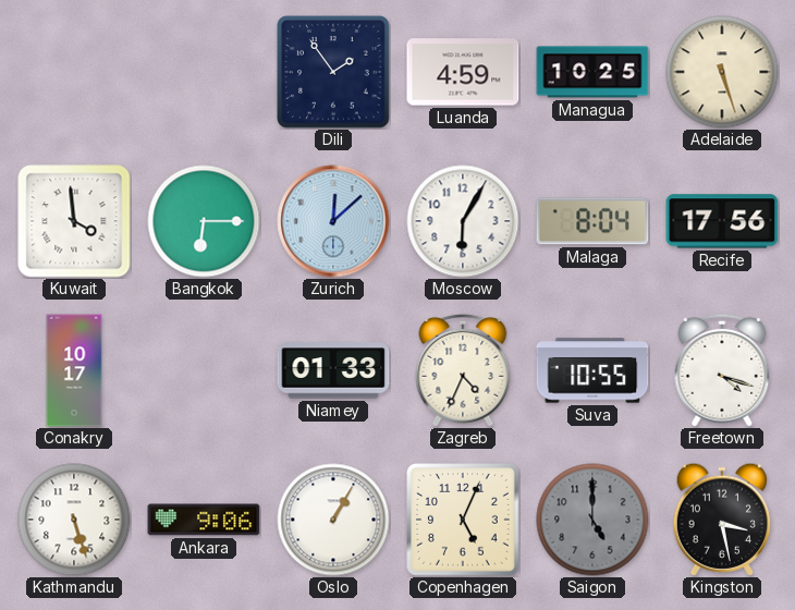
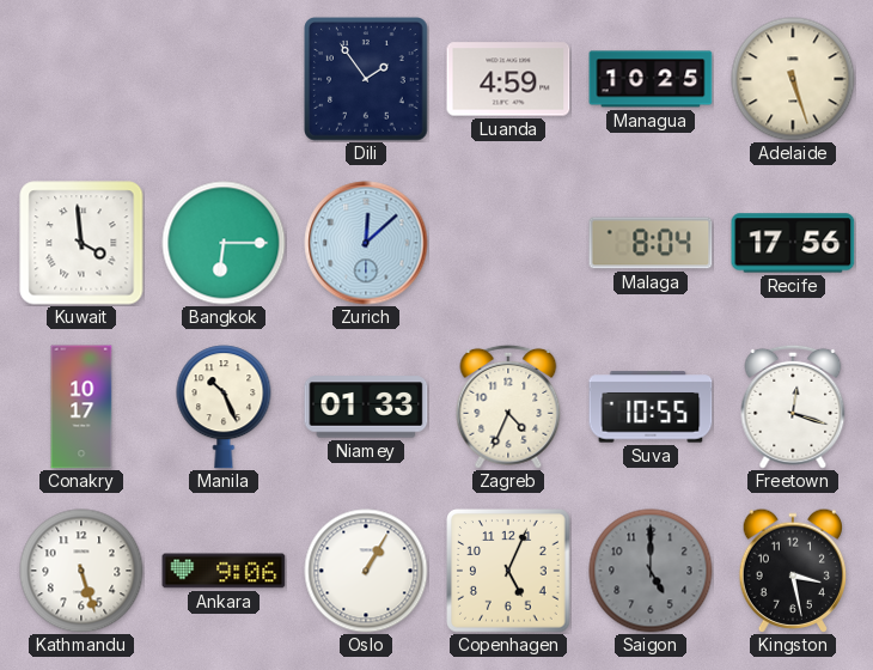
Moscow: 6:05 -> none
Manila: none -> 10:26
Freetown: 4:18 -> 12:18
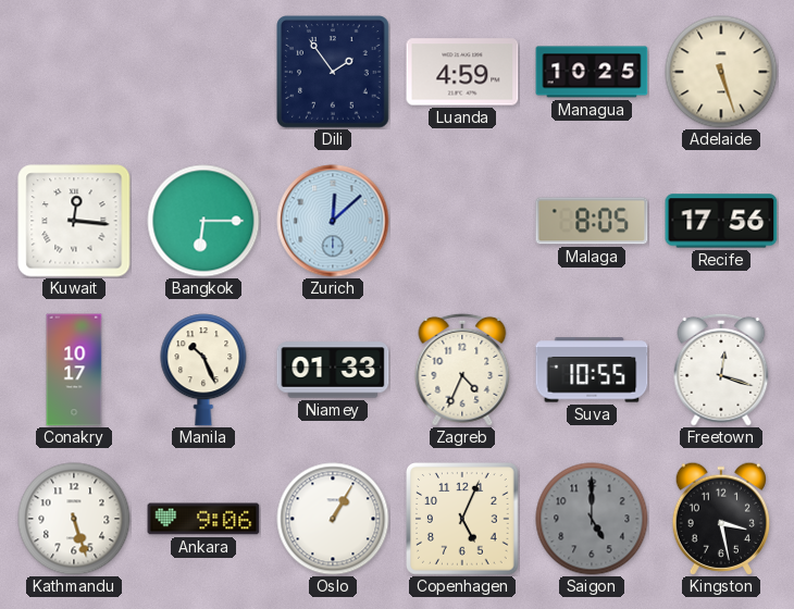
Kuwait: 3:59 -> 12:16
Malaga: 8:04 -> 8:05
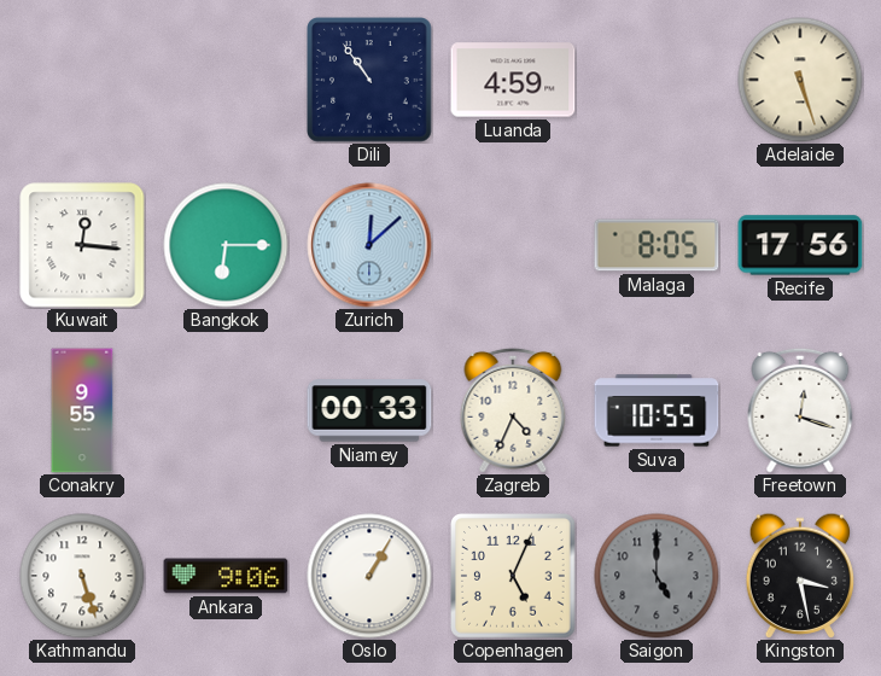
Dili: 1:54 -> 10:54
Managua: 10:25 -> none
Conakry: 10:17 -> 9:55
Manila: 10:26 -> none
Niamey: 01:33 -> 00:33
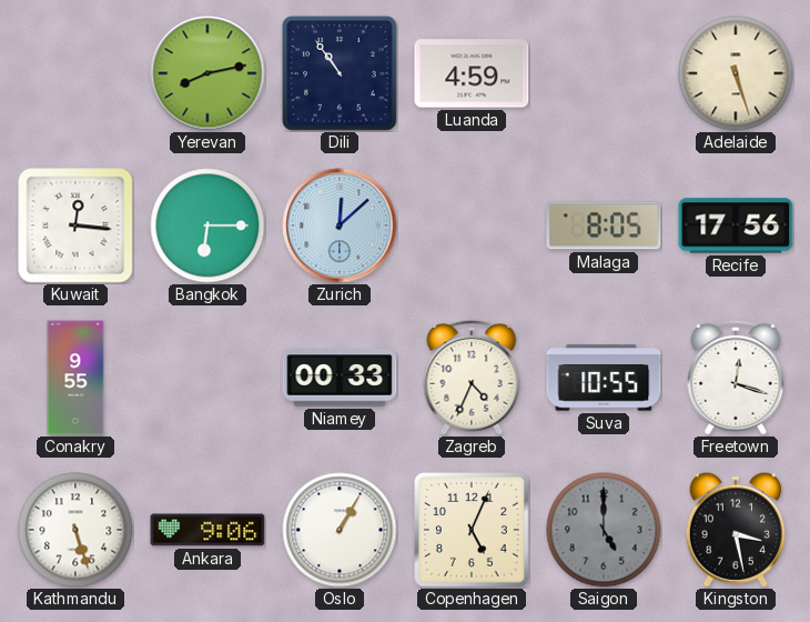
Yerevan: none -> 8:13
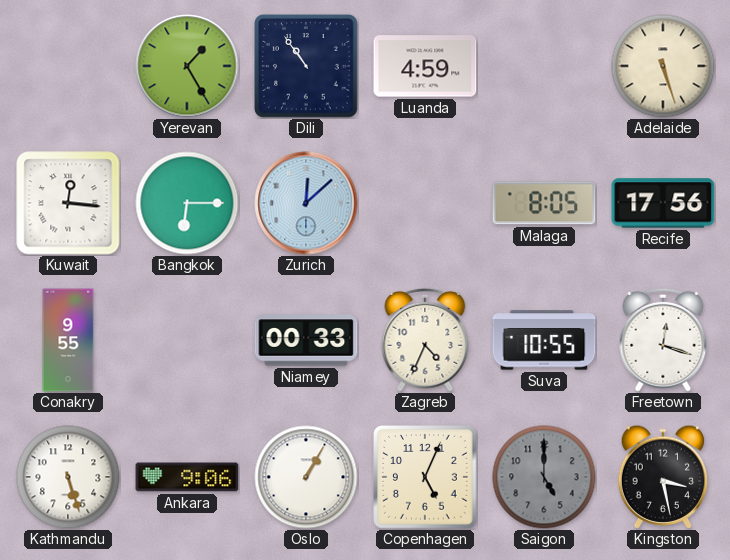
Yerevan: 8:13 -> 1:25
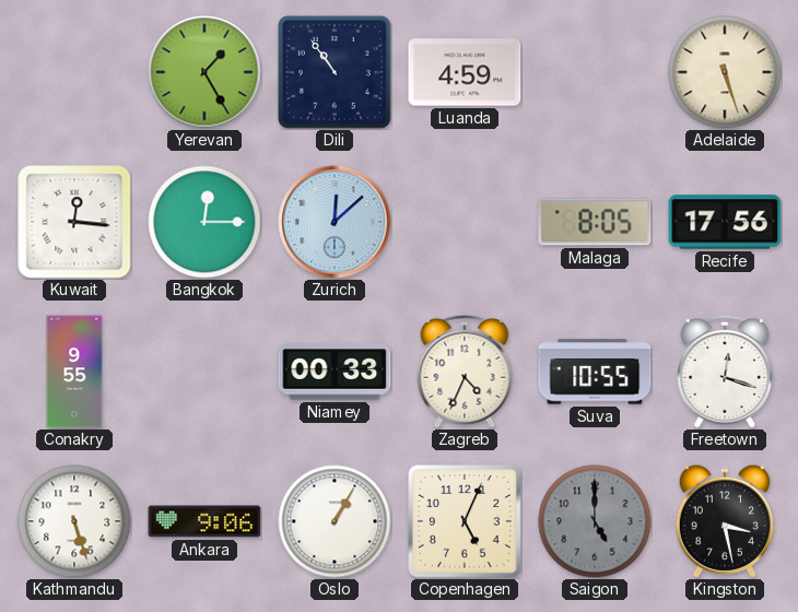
Bangkok: 6:15 -> 12:15
